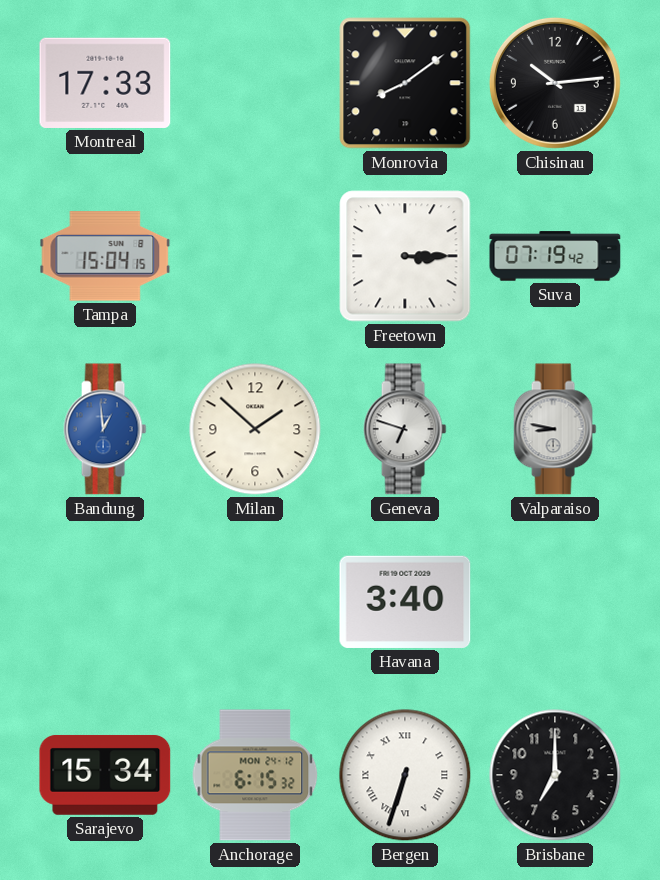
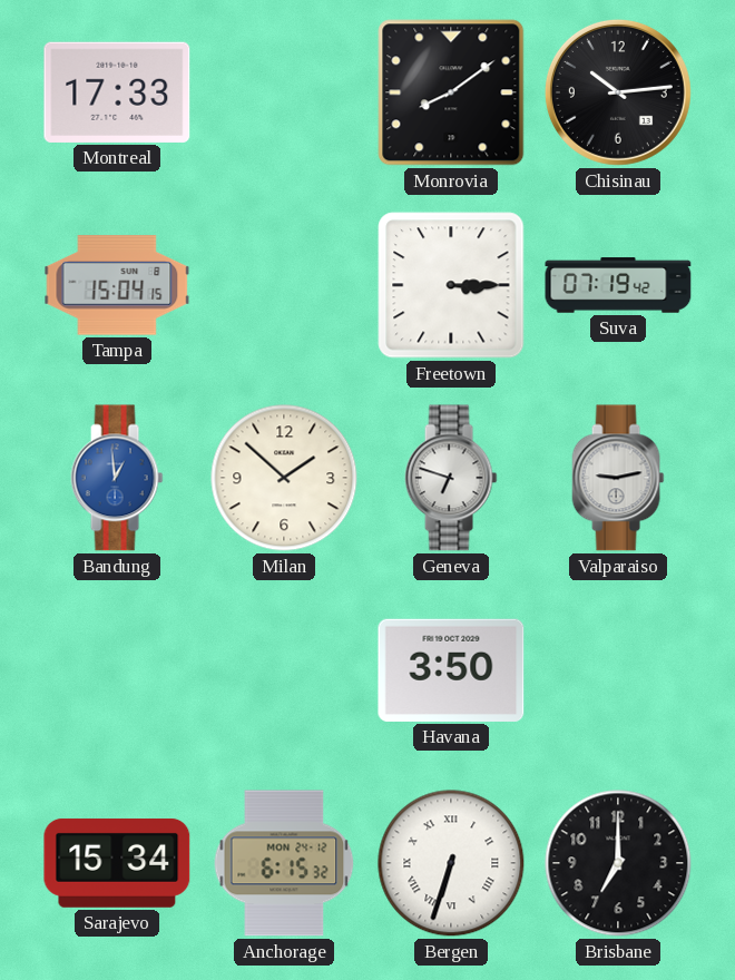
Valparaiso: 8:47 -> 9:13
Havana: 3:40 -> 3:50
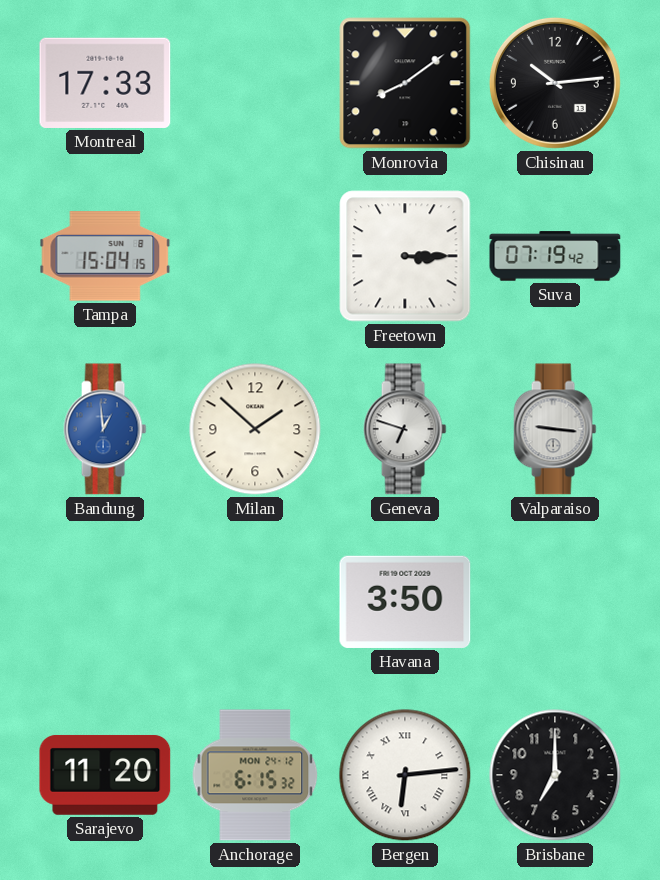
Valparaiso: 9:13 -> 9:16
Sarajevo: 15:34 -> 11:20
Bergen: 6:33 -> 6:14
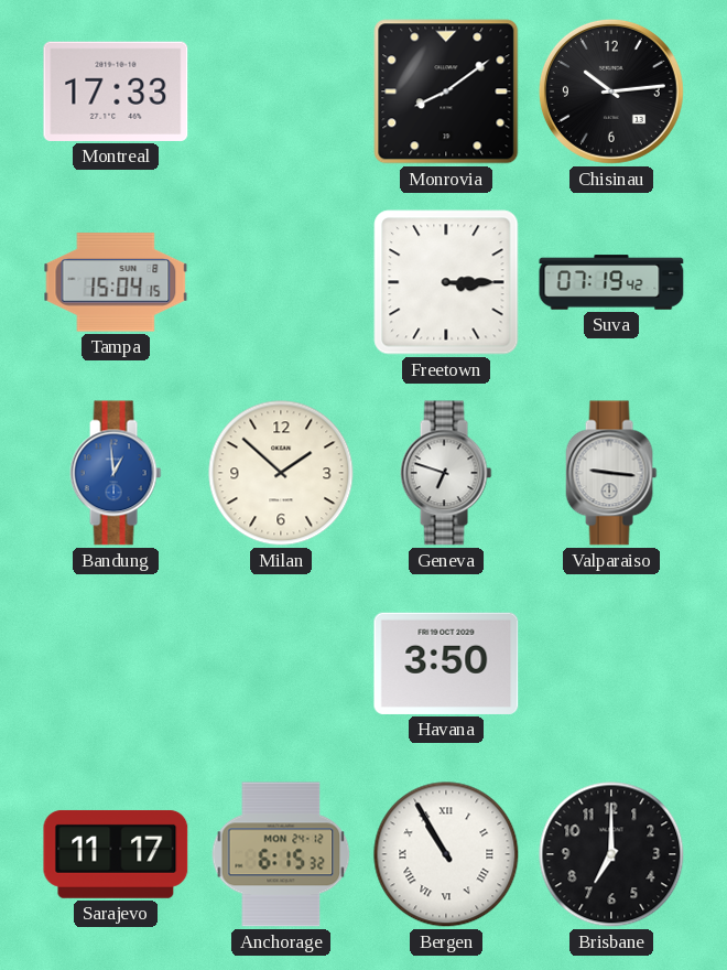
Sarajevo: 11:20 -> 11:17
Bergen: 6:14 -> 10:55
